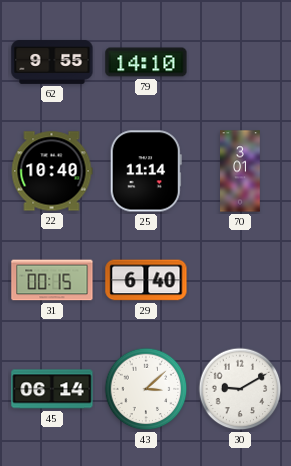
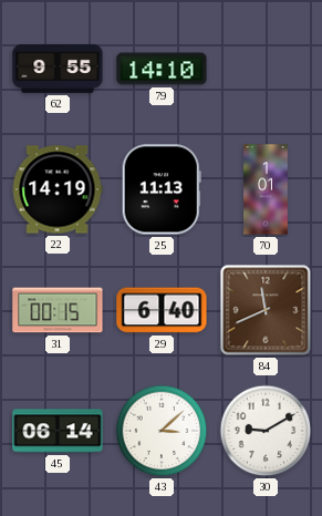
22: 10:40 -> 14:19
25: 11:14 -> 11:13
70: 3:01 -> 1:01
84: none -> 11:41
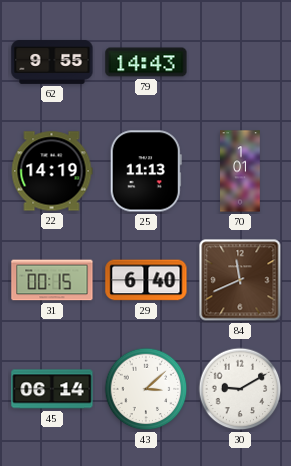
79: 14:10 -> 14:43
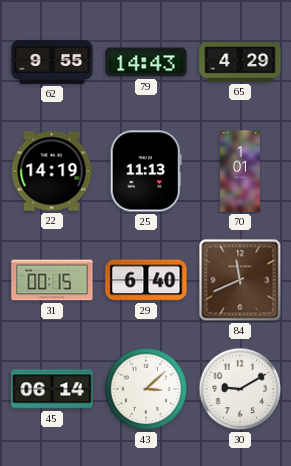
65: none -> 4:29
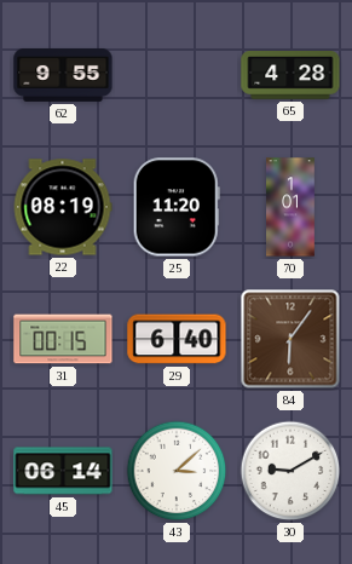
79: 14:43 -> none
65: 4:29 -> 4:28
22: 14:19 -> 08:19
25: 11:13 -> 11:20
84: 11:41 -> 6:06
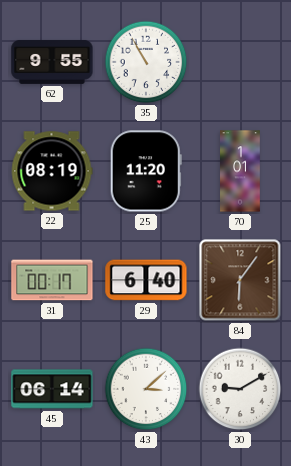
35: none -> 10:55
65: 4:28 -> none
31: 00:15 -> 00:17
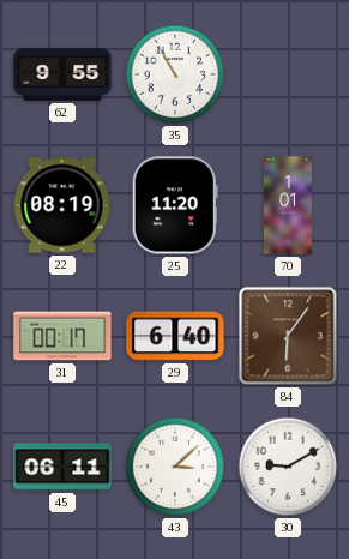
45: 06:14 -> 06:11
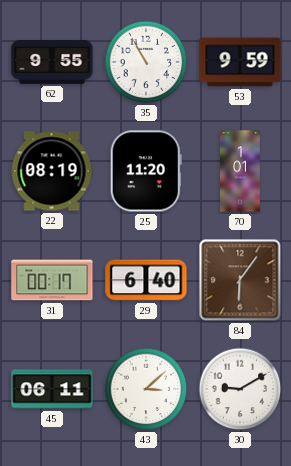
53: none -> 9:59
